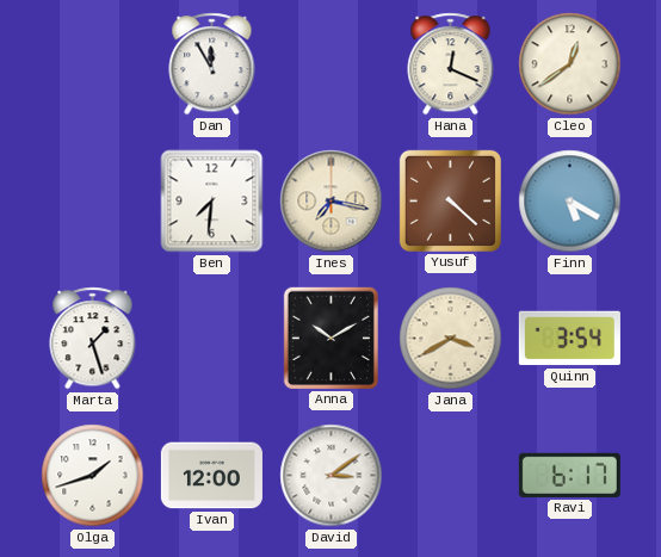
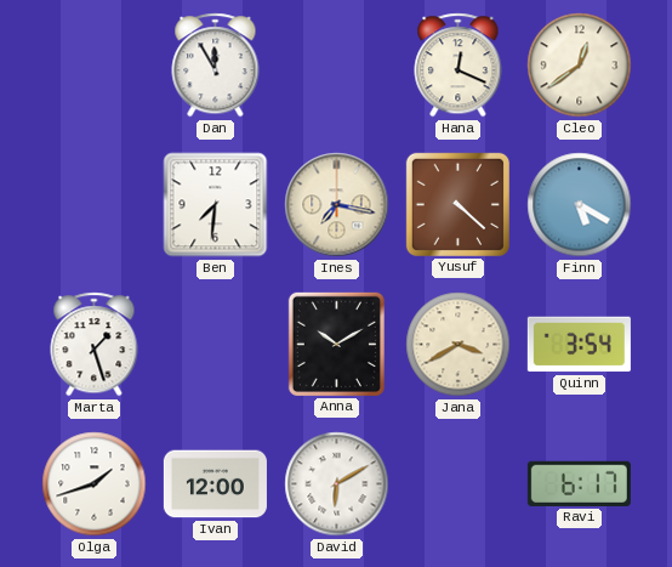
David: 3:09 -> 6:10
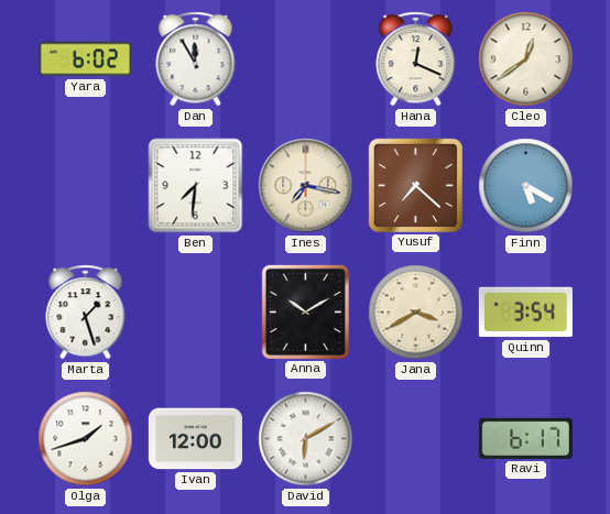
Yara: none -> 6:02
Yusuf: 4:22 -> 7:22
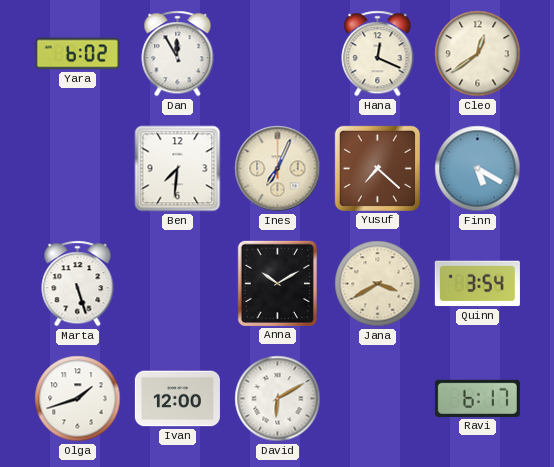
Ines: 7:17 -> 7:04
Marta: 1:27 -> 5:27
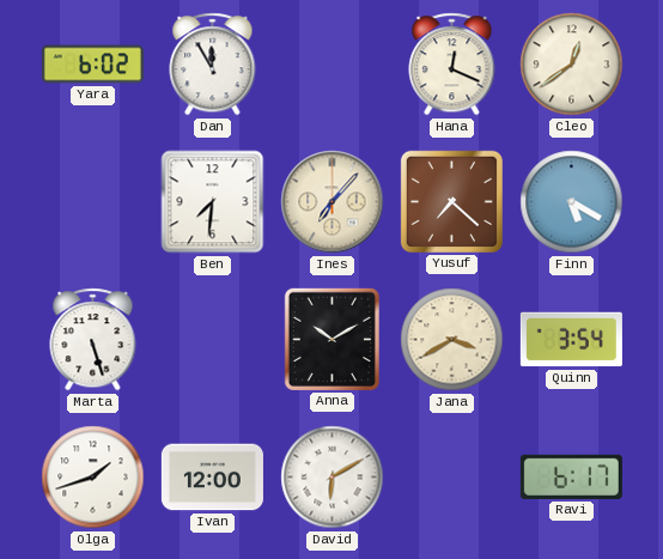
Ines: 7:04 -> 7:07
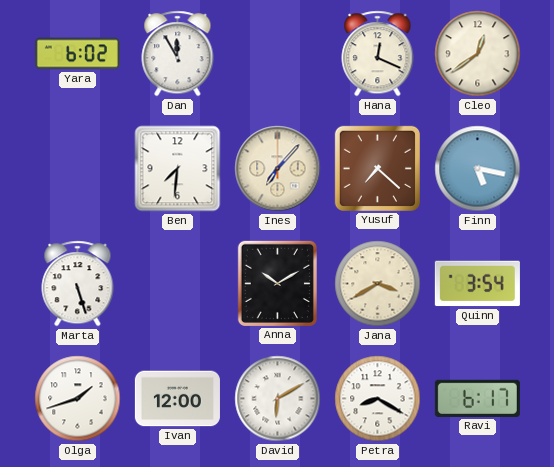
Finn: 5:20 -> 5:17
Petra: none -> 8:20
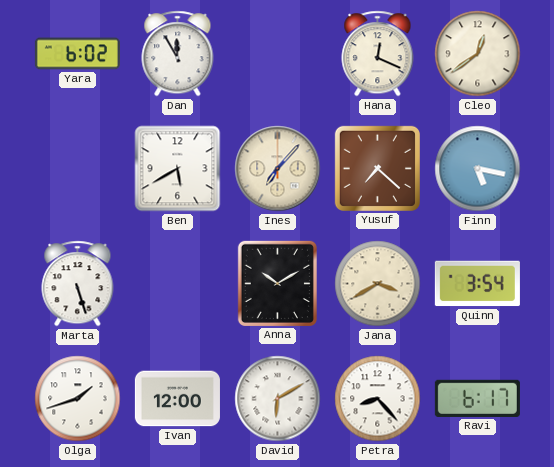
Ben: 7:31 -> 5:40
Petra: 8:20 -> 8:23
